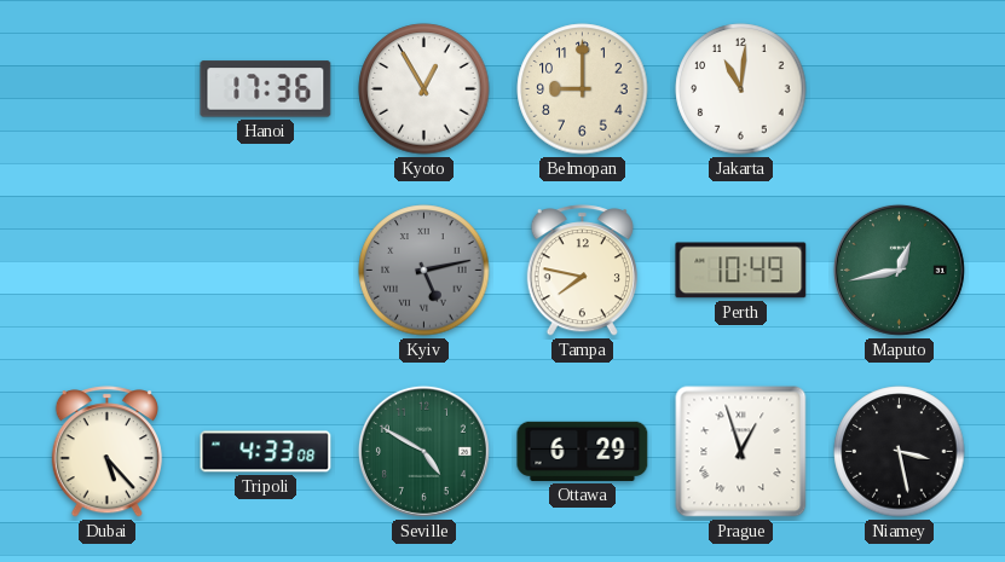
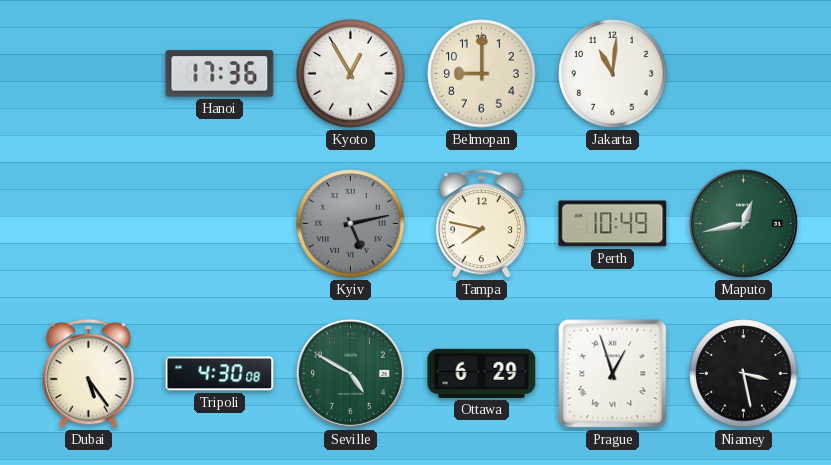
Dubai: 5:23 -> 5:24
Tripoli: 4:33 -> 4:30
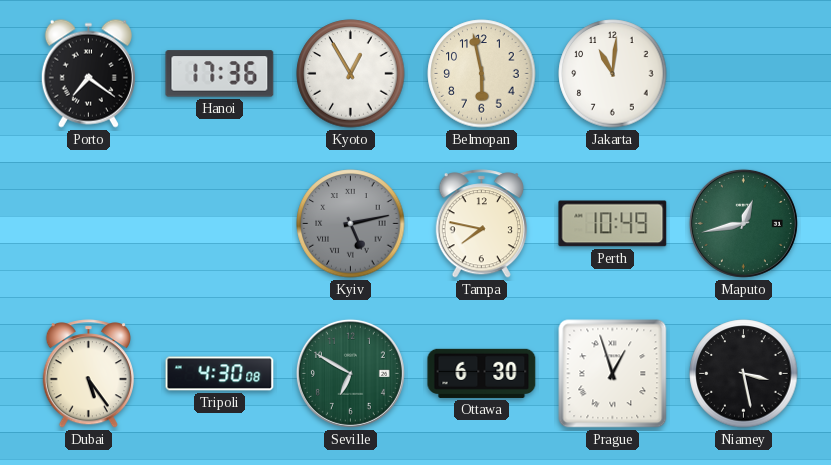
Porto: none -> 7:21
Belmopan: 9:00 -> 5:58
Seville: 4:50 -> 6:50
Ottawa: 6:29 -> 6:30
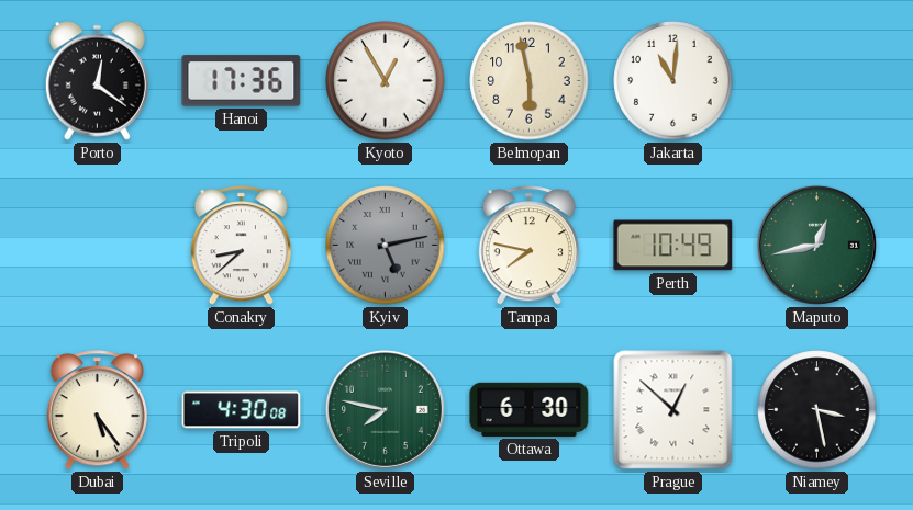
Porto: 7:21 -> 12:21
Conakry: none -> 8:38
Seville: 6:50 -> 7:47
Prague: 12:57 -> 12:52
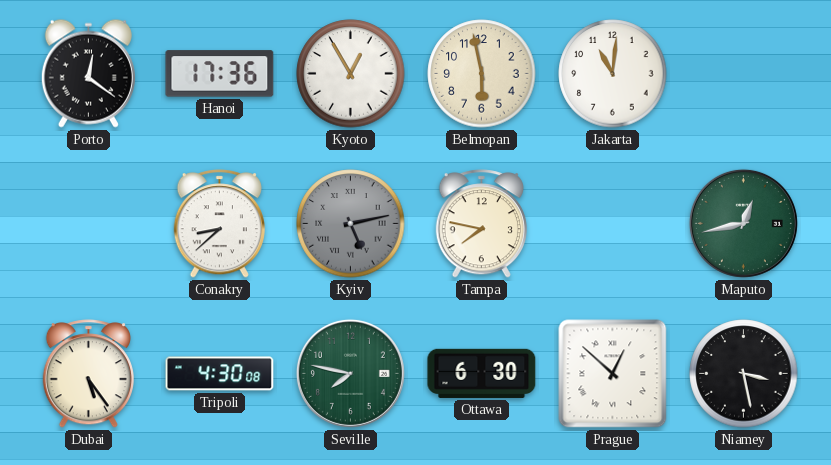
Perth: 10:49 -> none
